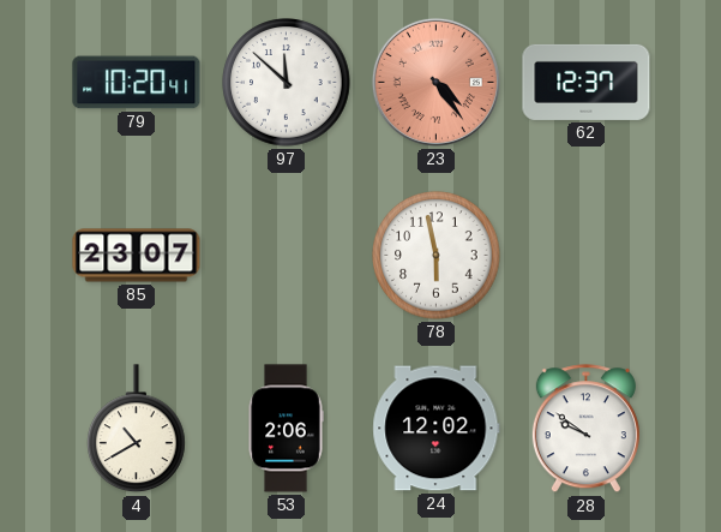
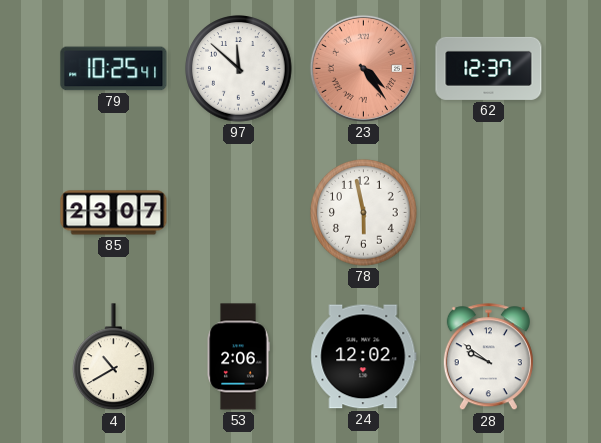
79: 10:20 -> 10:25
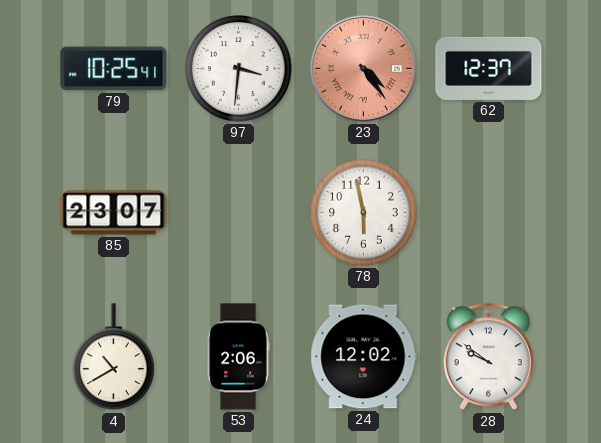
97: 11:52 -> 3:31
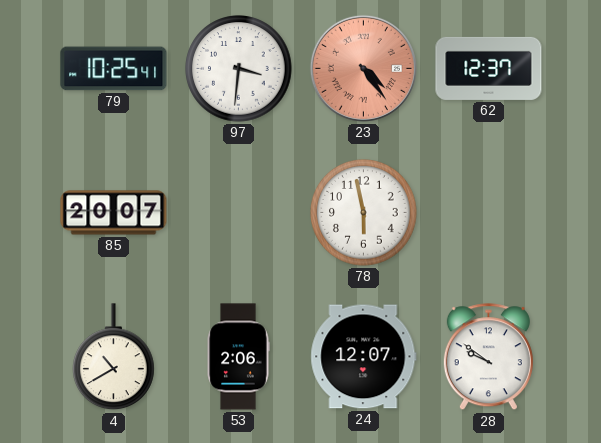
85: 23:07 -> 20:07
24: 12:02 -> 12:07
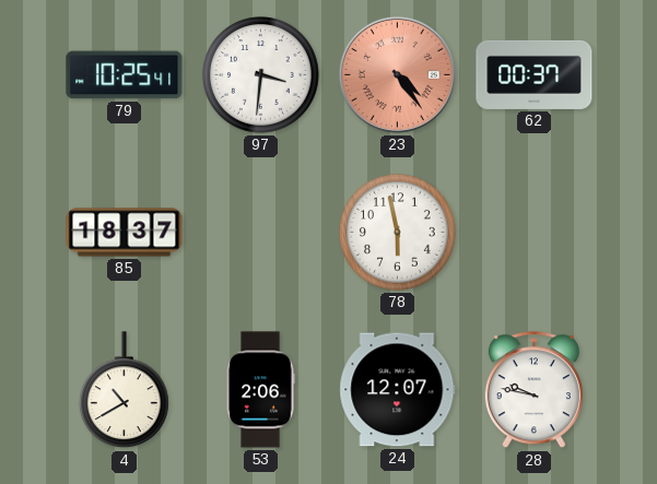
62: 12:37 -> 00:37
85: 20:07 -> 18:37
28: 9:51 -> 9:47
